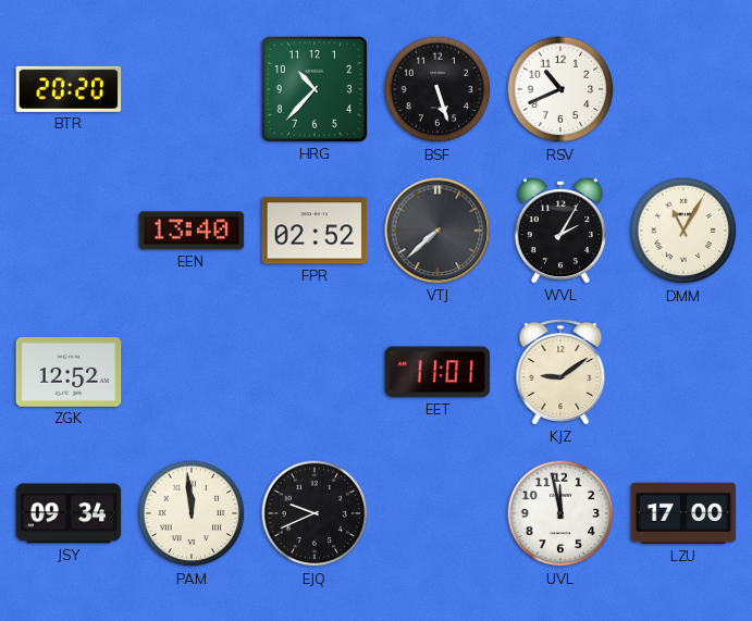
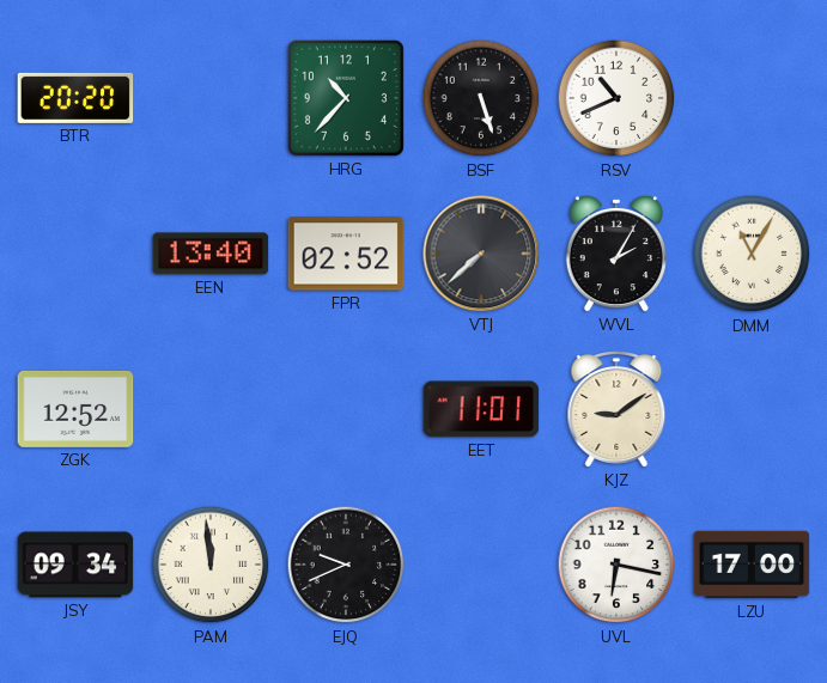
UVL: 11:58 -> 6:17
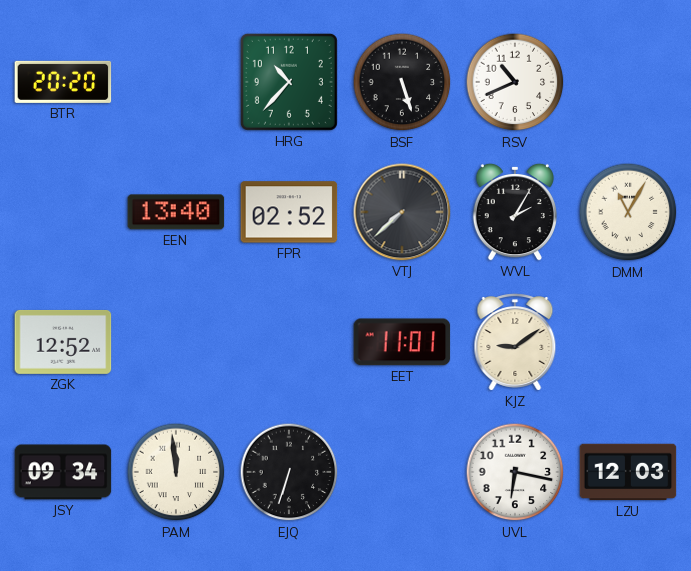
EJQ: 9:41 -> 6:33
LZU: 17:00 -> 12:03
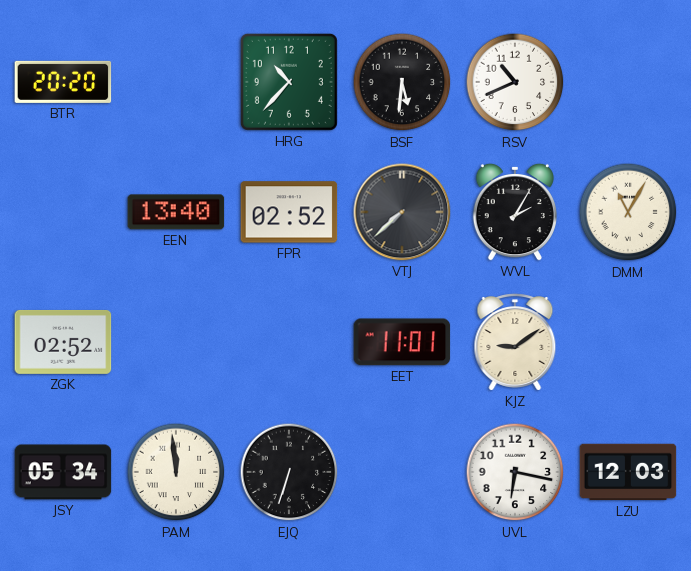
BSF: 5:27 -> 5:31
ZGK: 12:52 -> 02:52
JSY: 09:34 -> 05:34
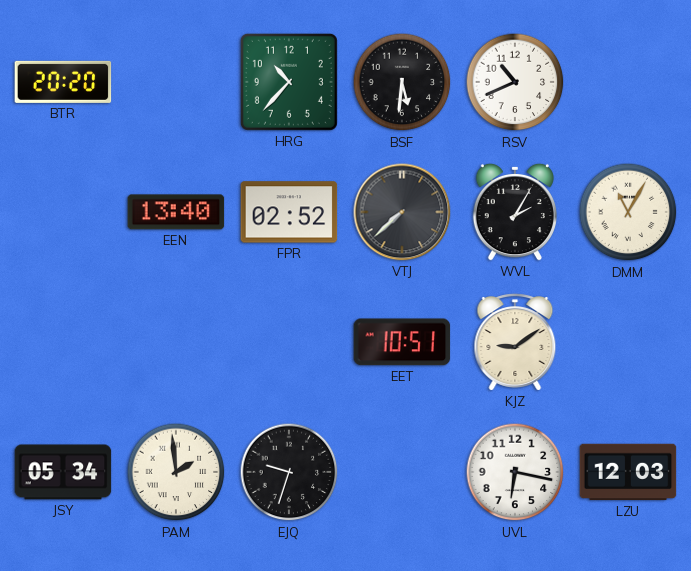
ZGK: 02:52 -> none
EET: 11:01 -> 10:51
PAM: 11:59 -> 1:59
EJQ: 6:33 -> 9:33
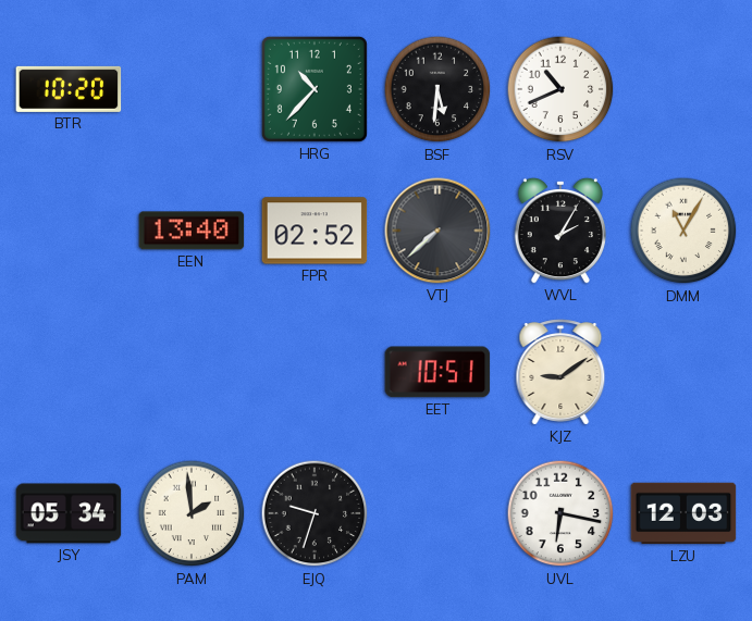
BTR: 20:20 -> 10:20
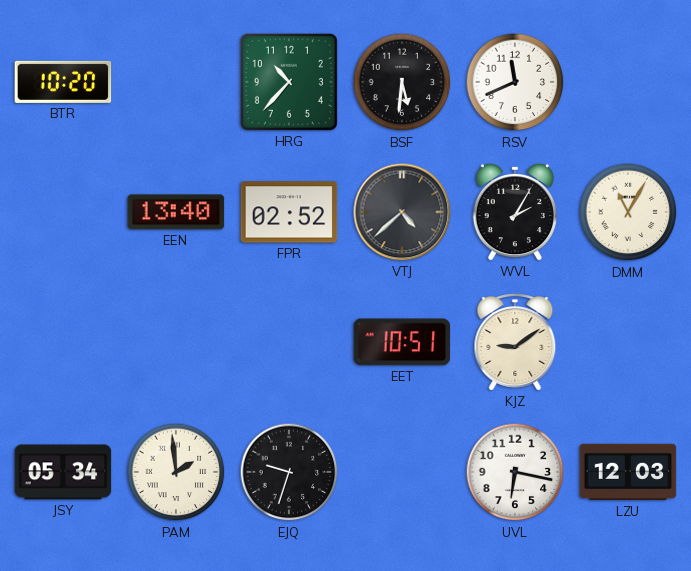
RSV: 10:41 -> 11:41
VTJ: 7:38 -> 4:38
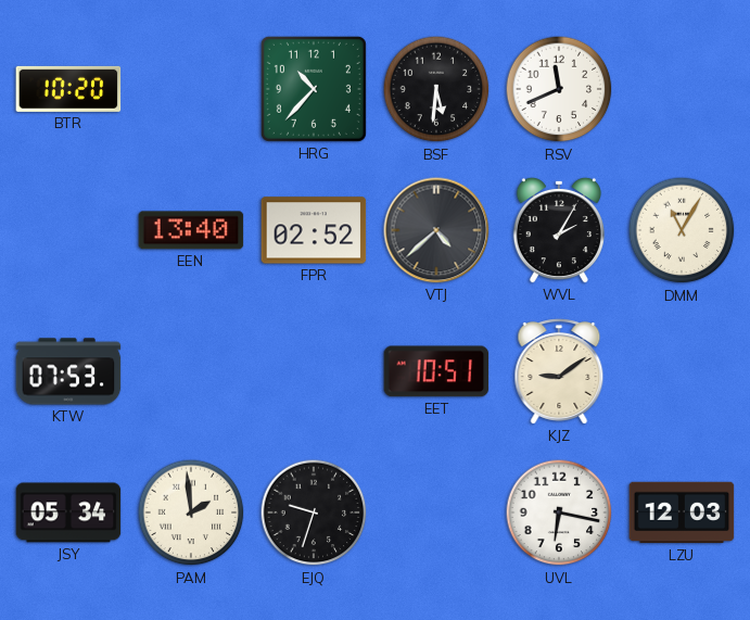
KTW: none -> 07:53
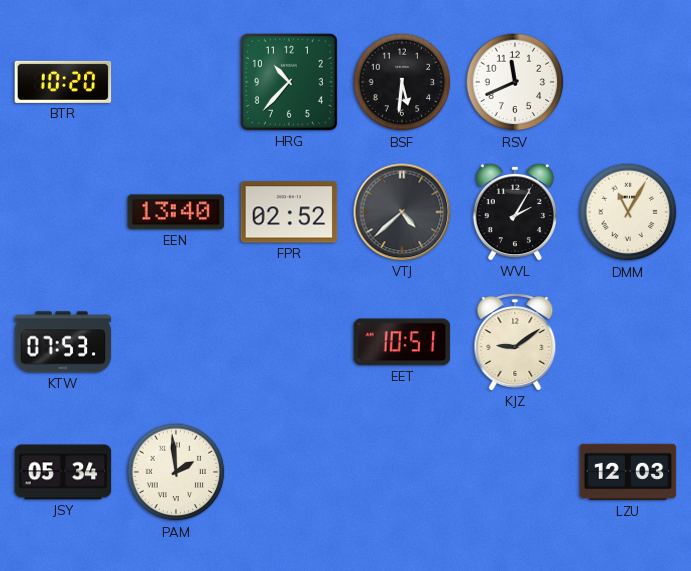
EJQ: 9:33 -> none
UVL: 6:17 -> none
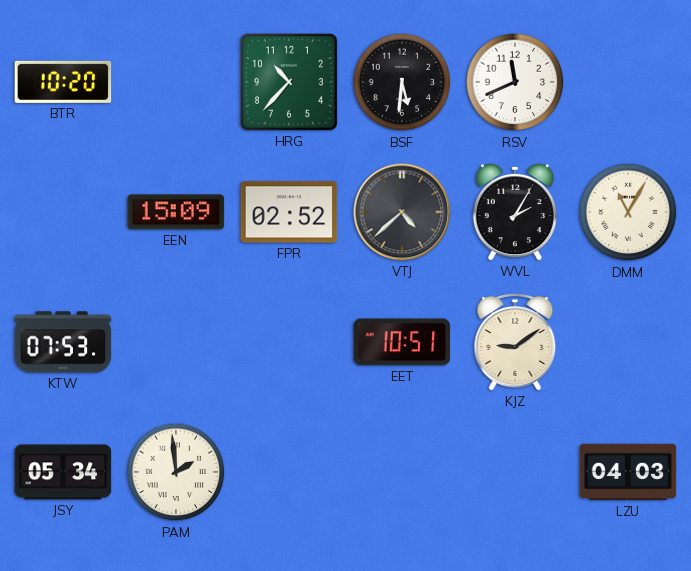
EEN: 13:40 -> 15:09
LZU: 12:03 -> 04:03
